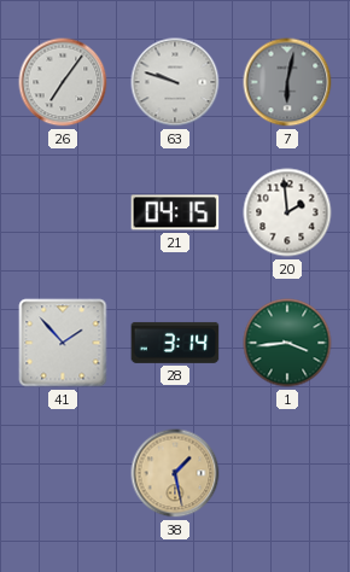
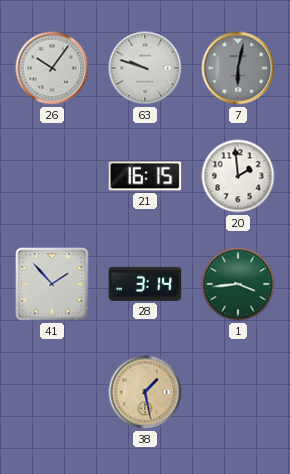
26: 7:06 -> 10:06
21: 04:15 -> 16:15
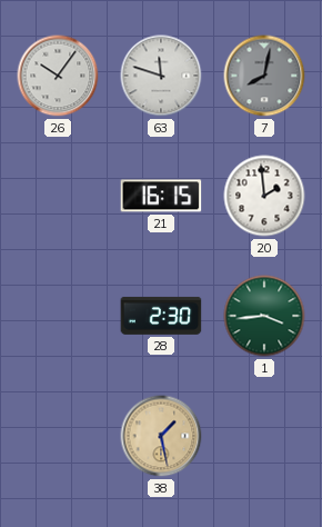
63: 9:48 -> 11:48
7: 6:02 -> 8:02
41: 1:53 -> none
28: 3:14 -> 2:30
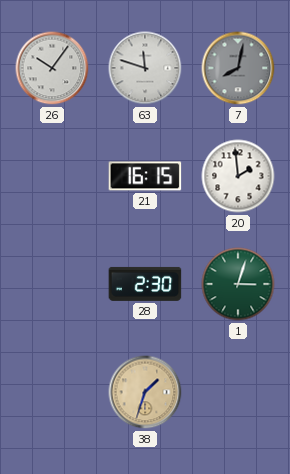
1: 3:44 -> 3:03
38: 1:28 -> 1:33
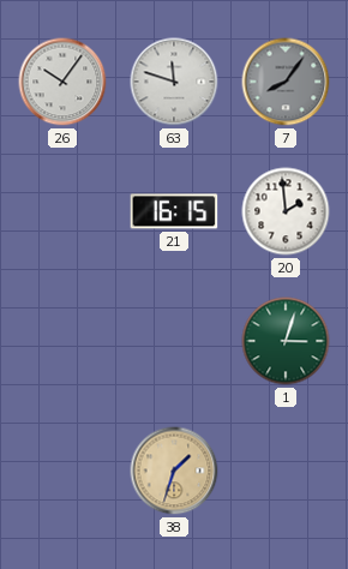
7: 8:02 -> 8:06
28: 2:30 -> none
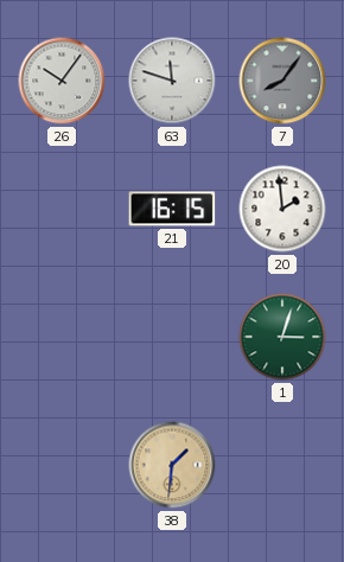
38: 1:33 -> 1:31
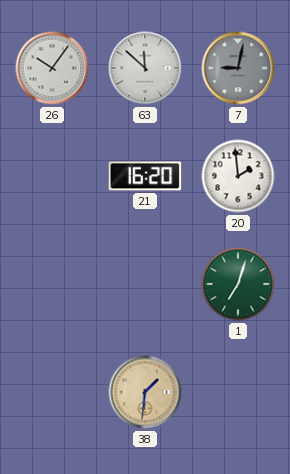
63: 11:48 -> 11:52
7: 8:06 -> 9:02
21: 16:15 -> 16:20
1: 3:03 -> 7:03
